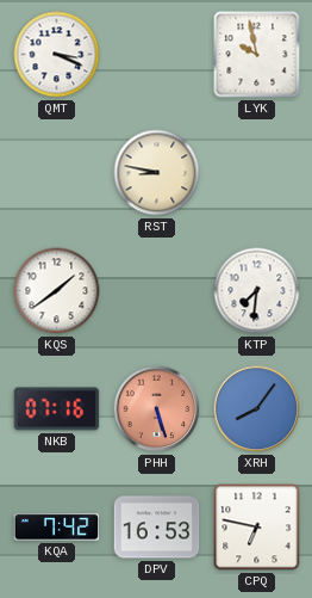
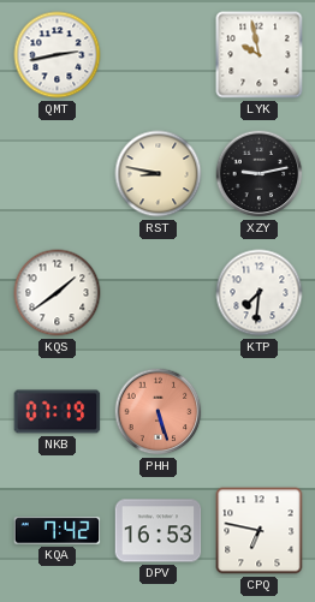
QMT: 3:19 -> 2:43
XZY: none -> 9:13
NKB: 07:16 -> 07:19
XRH: 8:06 -> none
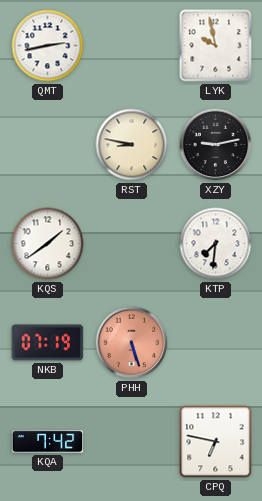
DPV: 16:53 -> none
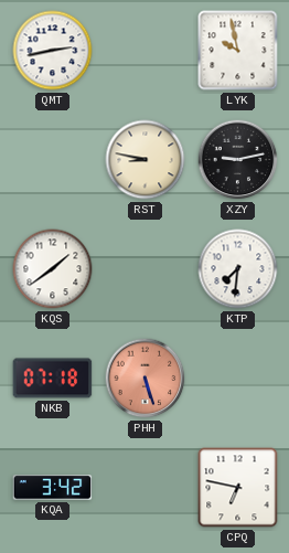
NKB: 07:19 -> 07:18
KQA: 7:42 -> 3:42
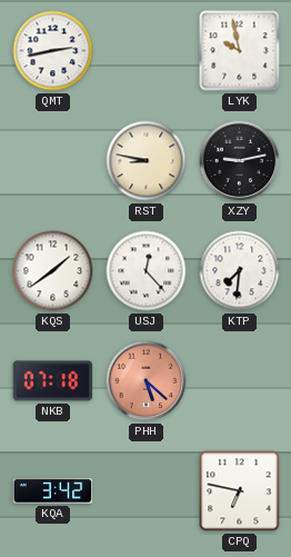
USJ: none -> 12:23
PHH: 5:27 -> 5:22
